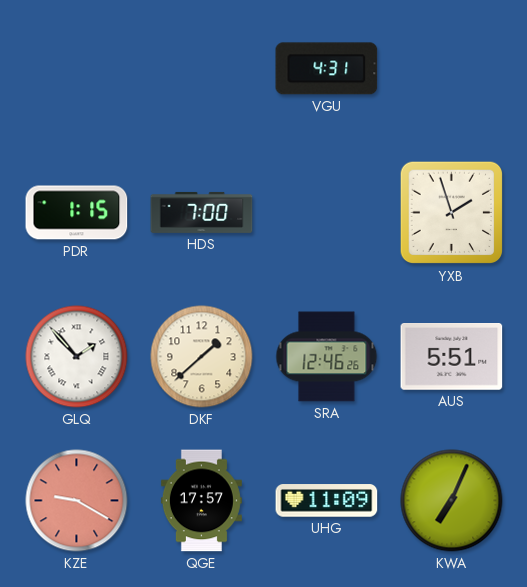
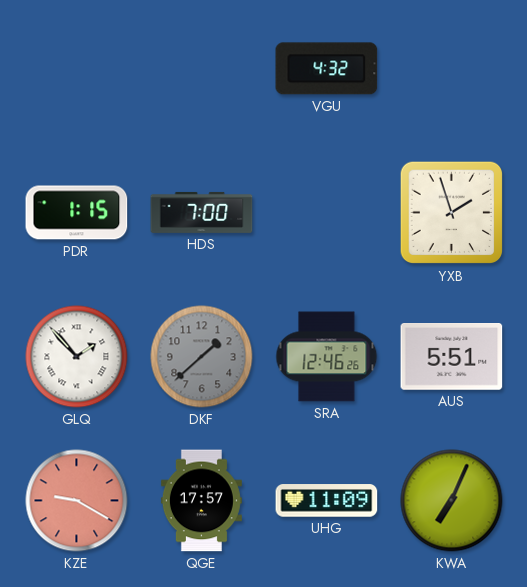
VGU: 4:31 -> 4:32
DKF dial: cream -> grey
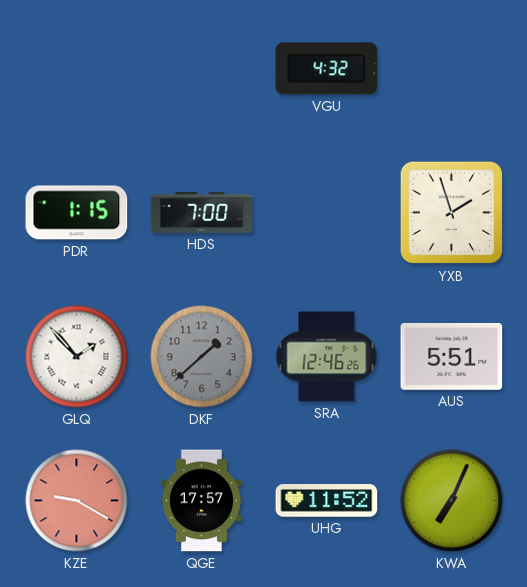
UHG: 11:09 -> 11:52
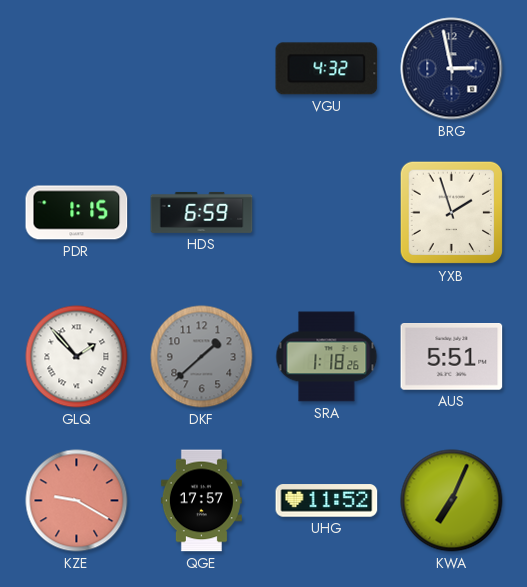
BRG: none -> 2:58
HDS: 7:00 -> 6:59
SRA: 12:46 -> 1:18
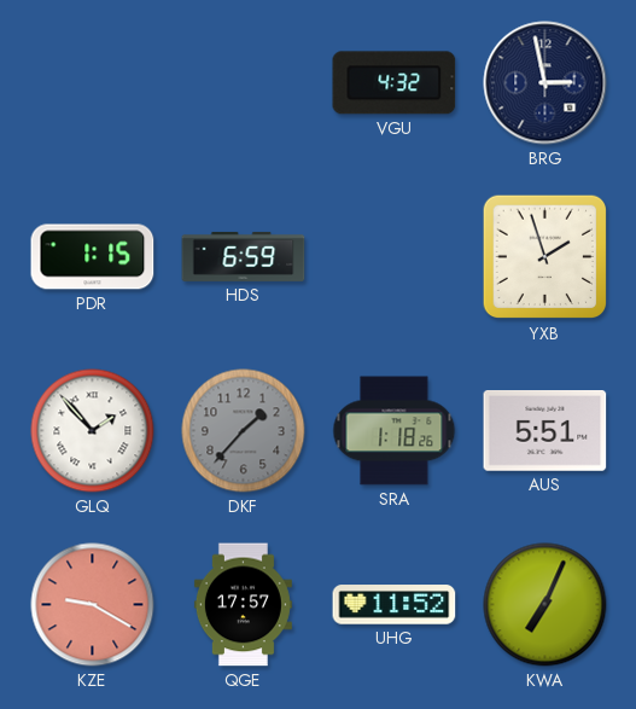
DKF: 1:38 -> 1:37
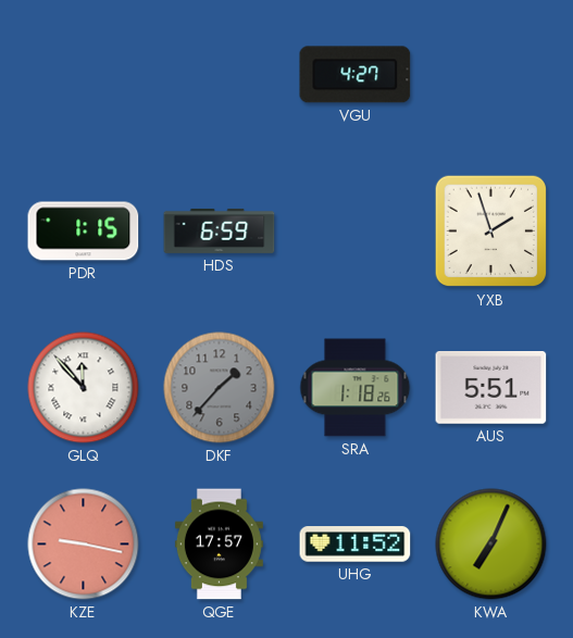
VGU: 4:32 -> 4:27
BRG: 2:58 -> none
GLQ: 1:53 -> 11:53
KZE: 9:20 -> 9:17
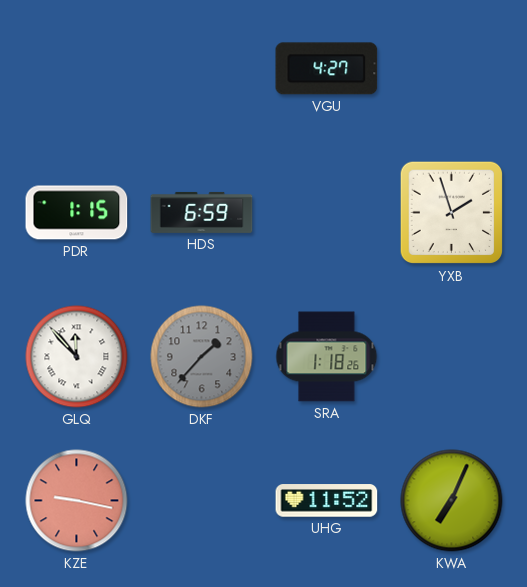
AUS: 5:51 -> none
QGE: 17:57 -> none
